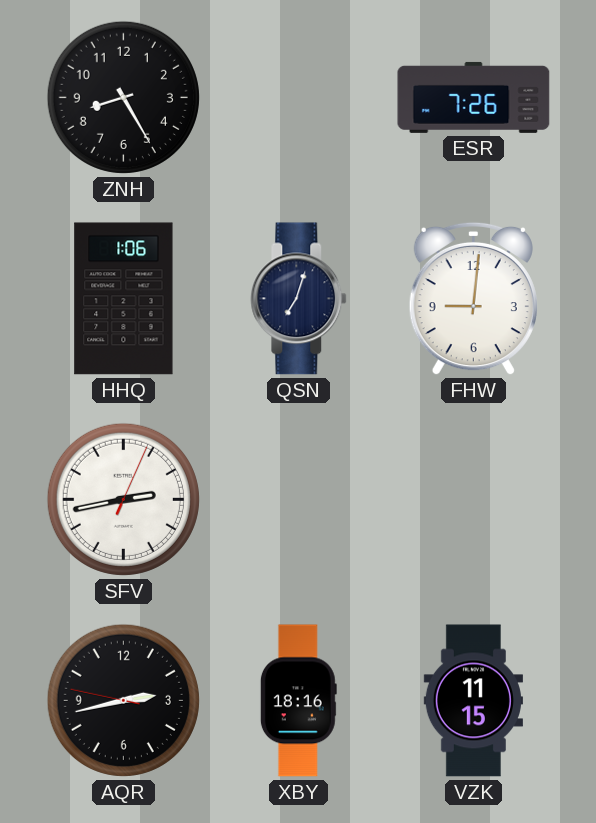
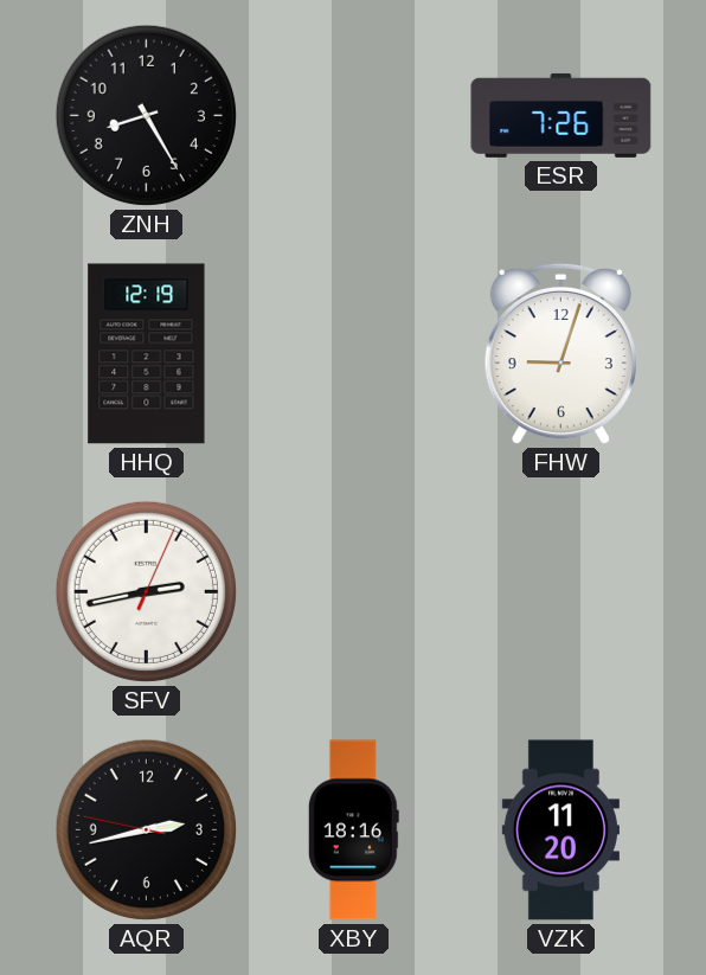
HHQ: 1:06 -> 12:19
QSN: 7:03 -> none
FHW: 9:01 -> 9:03
VZK: 11:15 -> 11:20
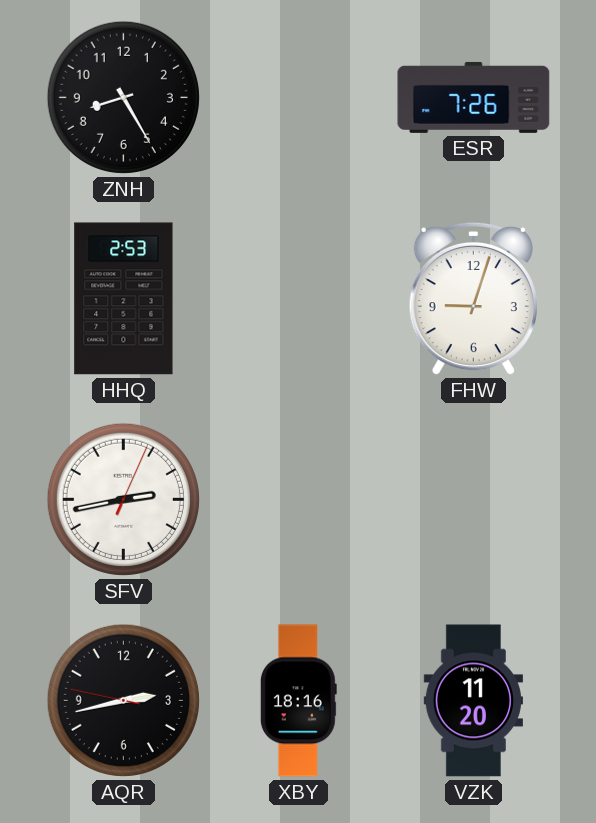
HHQ: 12:19 -> 2:53
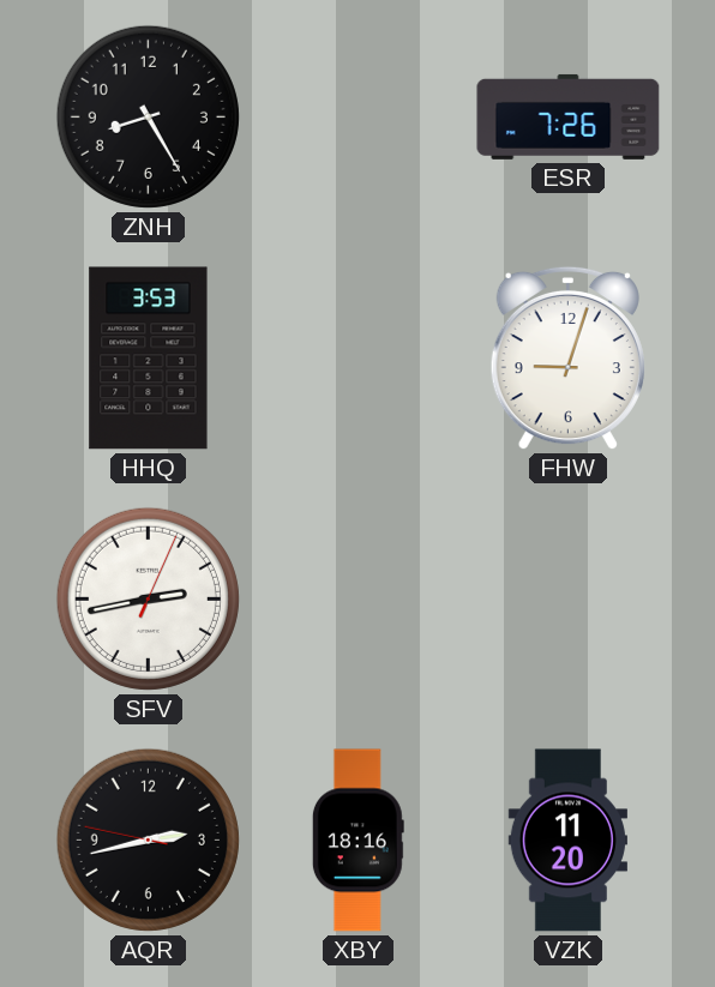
HHQ: 2:53 -> 3:53
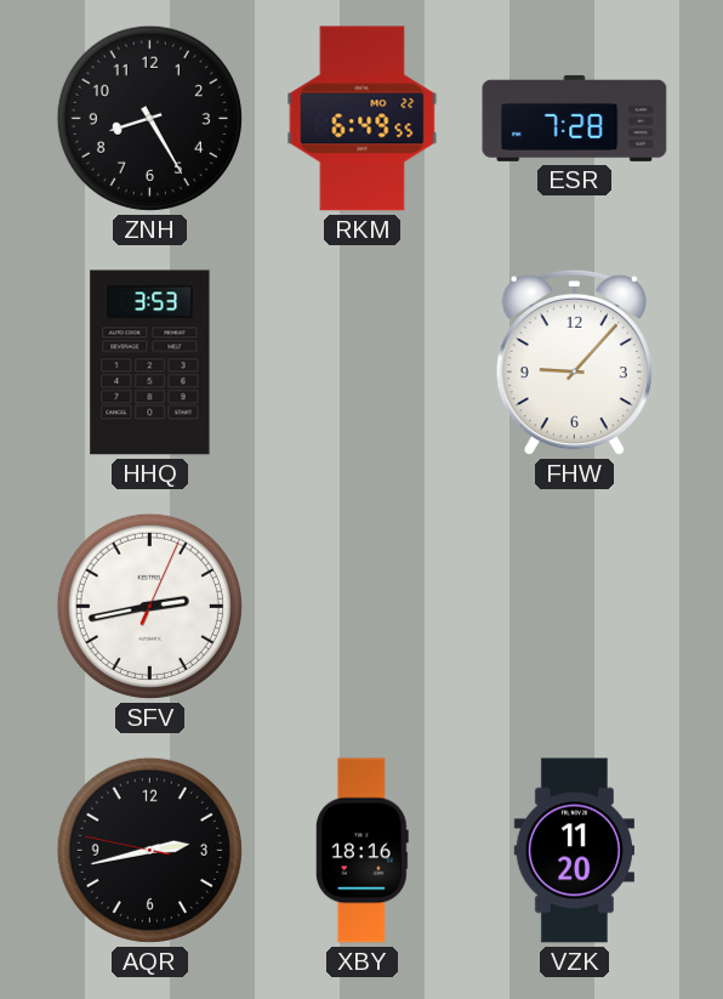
RKM: none -> 6:49
ESR: 7:26 -> 7:28
FHW: 9:03 -> 9:07
